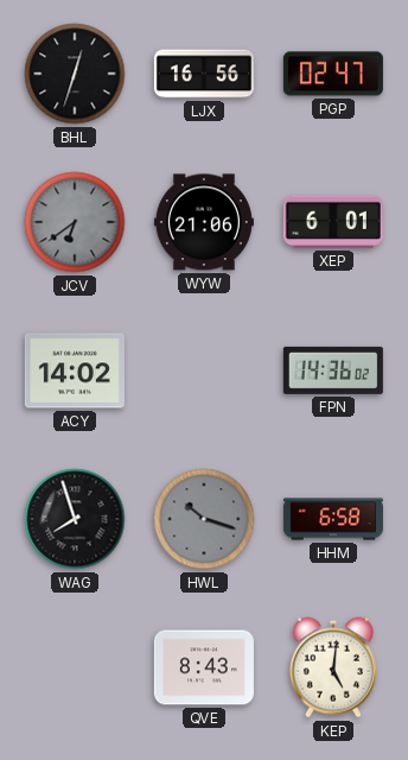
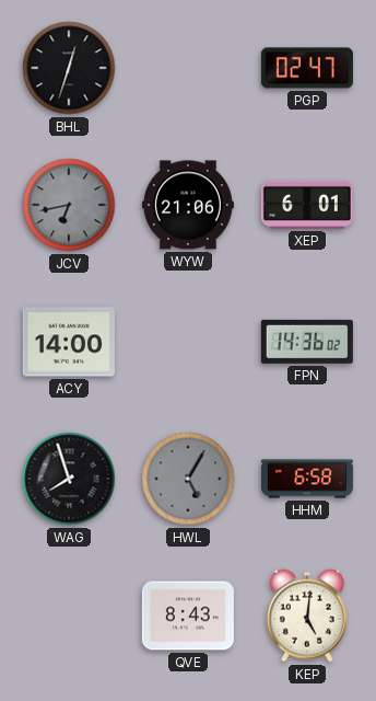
LJX: 16:56 -> none
JCV: 6:39 -> 6:43
ACY: 14:02 -> 14:00
HWL: 10:18 -> 5:05
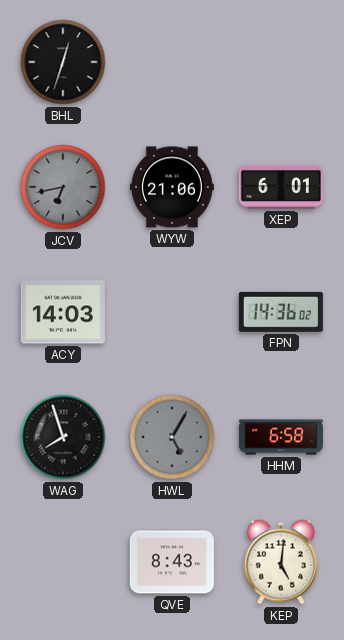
PGP: 02:47 -> none
ACY: 14:00 -> 14:03
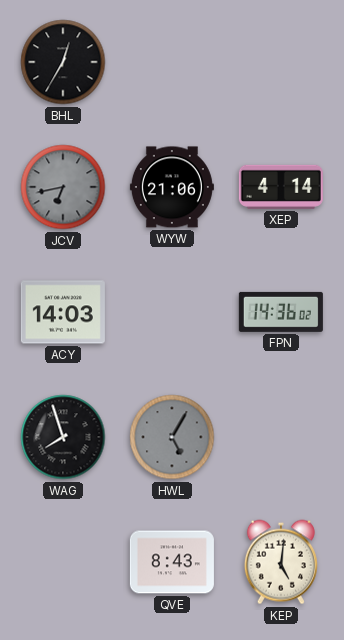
BHL: 12:33 -> 12:35
XEP: 6:01 -> 4:14
HHM: 6:58 -> none
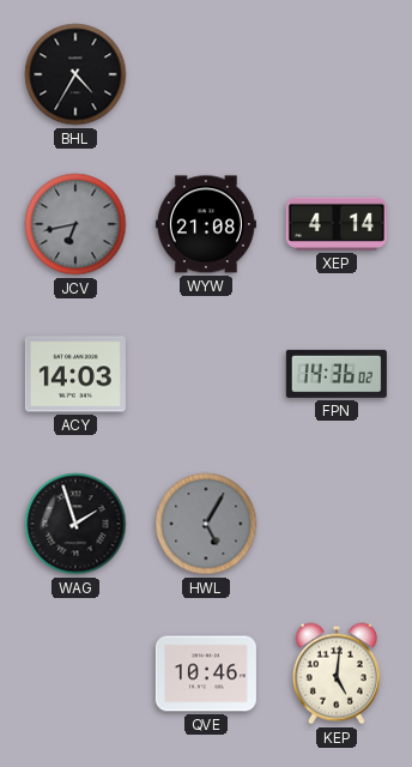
BHL: 12:35 -> 4:35
WYW: 21:06 -> 21:08
WAG: 7:57 -> 1:57
QVE: 8:43 -> 10:46
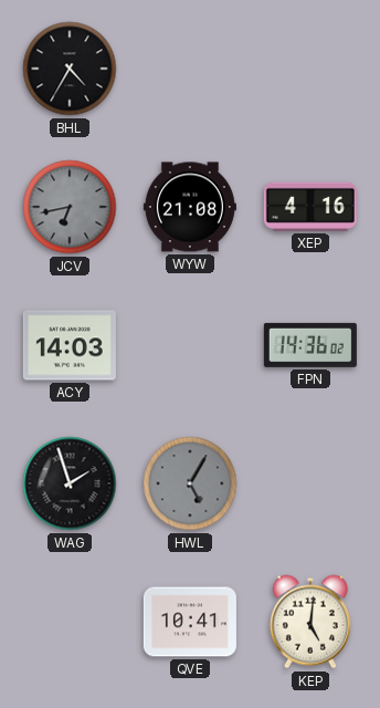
XEP: 4:14 -> 4:16
QVE: 10:46 -> 10:41
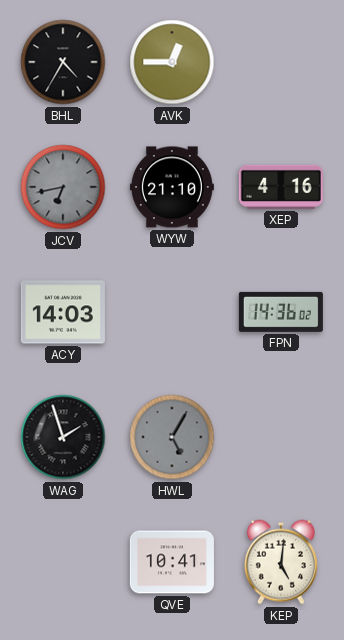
AVK: none -> 12:45
WYW: 21:08 -> 21:10
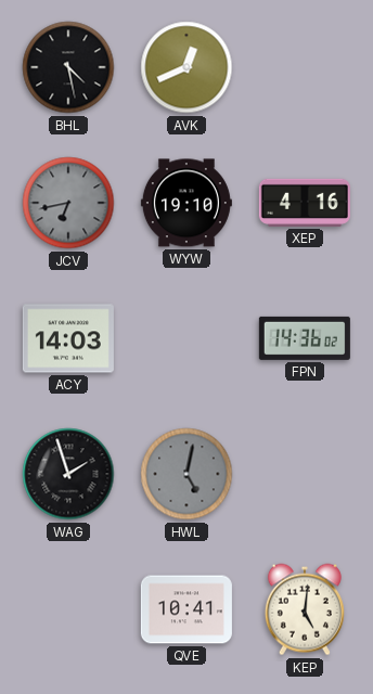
BHL: 4:35 -> 4:28
AVK: 12:45 -> 12:41
WYW: 21:10 -> 19:10
HWL: 5:05 -> 5:02
